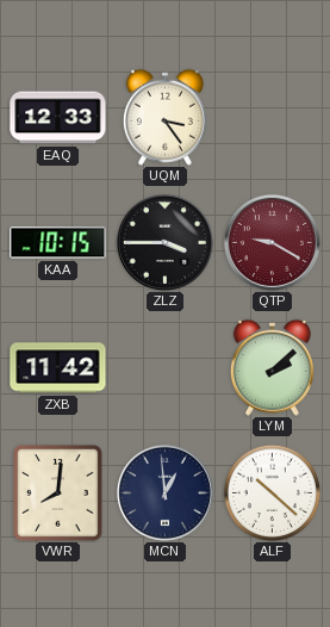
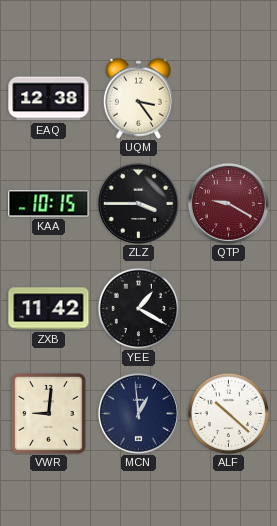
EAQ: 12:33 -> 12:38
YEE: none -> 1:20
LYM: 2:08 -> none
VWR: 8:01 -> 9:01
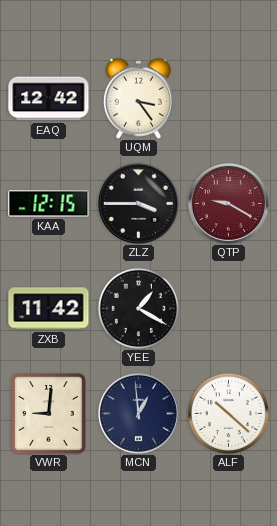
EAQ: 12:38 -> 12:42
KAA: 10:15 -> 12:15
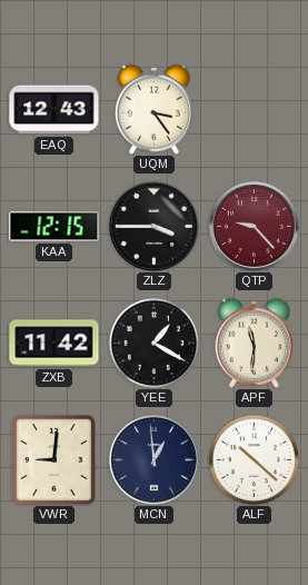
EAQ: 12:42 -> 12:43
QTP: 9:20 -> 9:23
APF: none -> 11:31
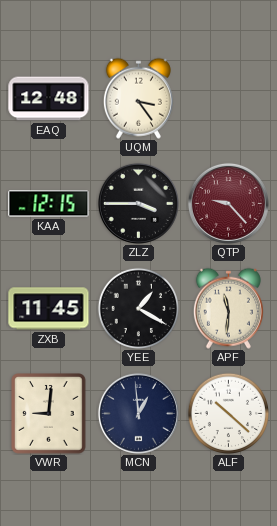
EAQ: 12:43 -> 12:48
ZXB: 11:42 -> 11:45
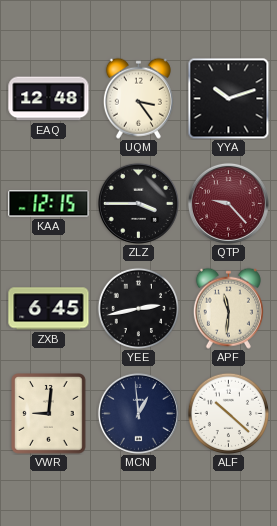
YYA: none -> 10:12
ZXB: 11:45 -> 6:45
YEE: 1:20 -> 2:43
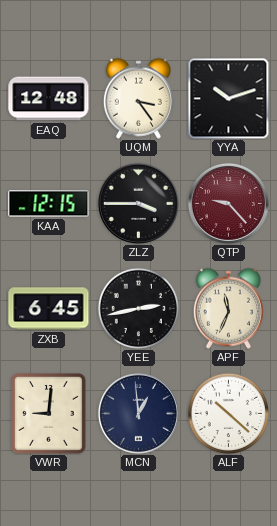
APF: 11:31 -> 11:34
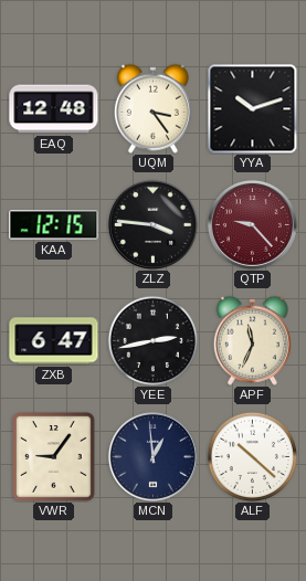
ZLZ: 3:45 -> 3:46
ZXB: 6:45 -> 6:47
VWR: 9:01 -> 9:06
